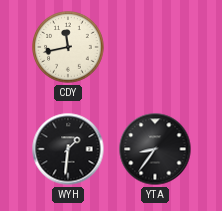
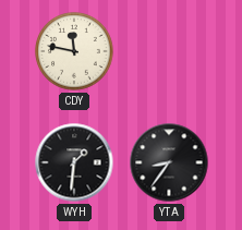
CDY: 11:43 -> 11:47
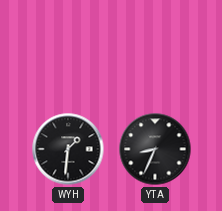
CDY: 11:47 -> none
YTA: 8:36 -> 8:34
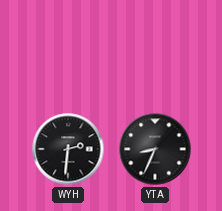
WYH: 1:31 -> 2:31
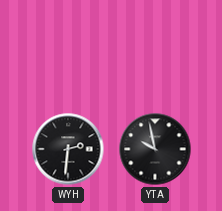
YTA: 8:34 -> 9:58
